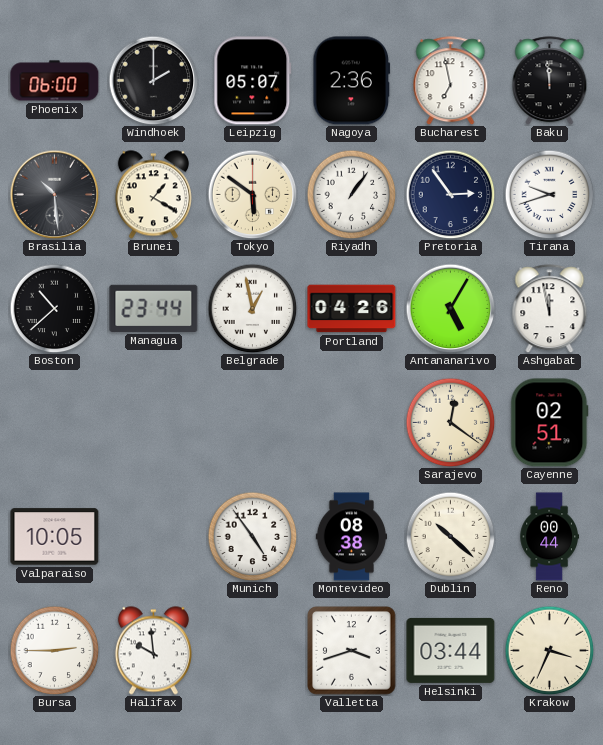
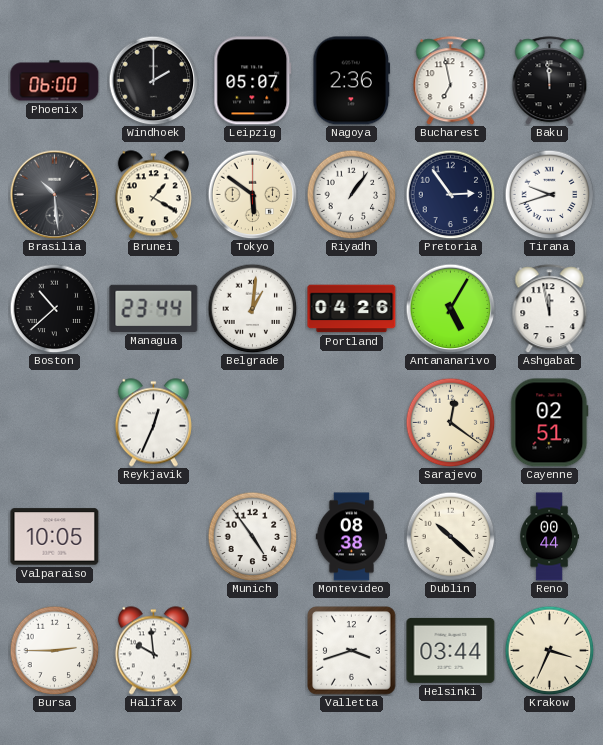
Belgrade: 12:58 -> 1:01
Reykjavik: none -> 12:34
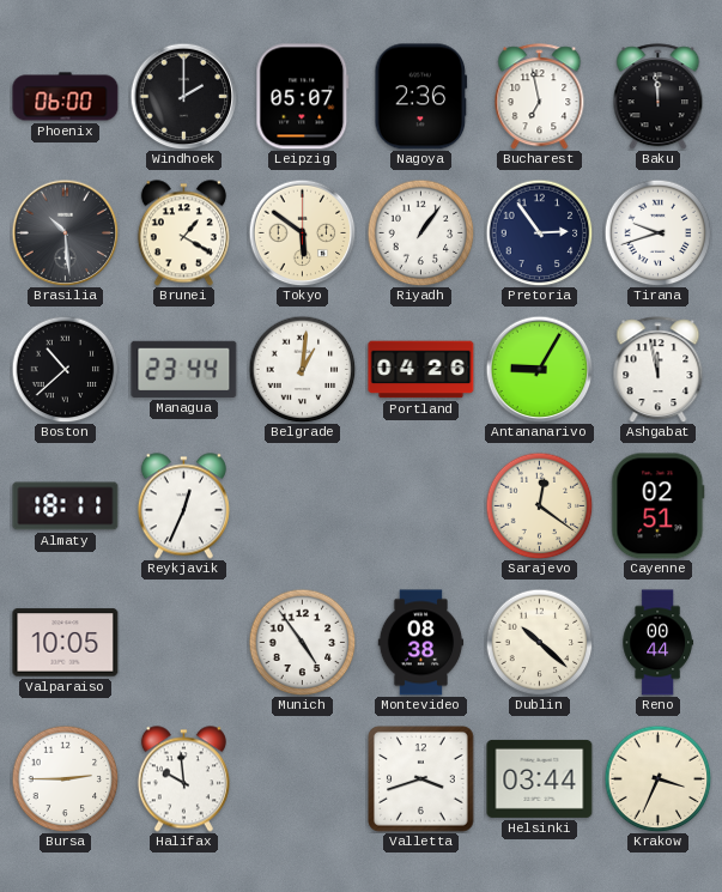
Antananarivo: 5:05 -> 9:05
Almaty: none -> 18:11
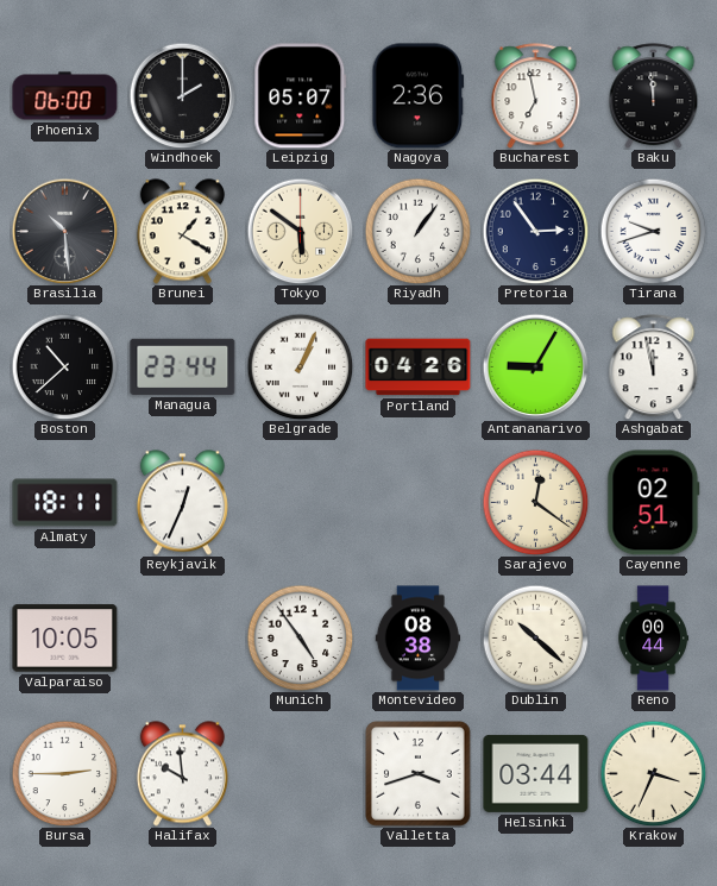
Belgrade: 1:01 -> 1:04
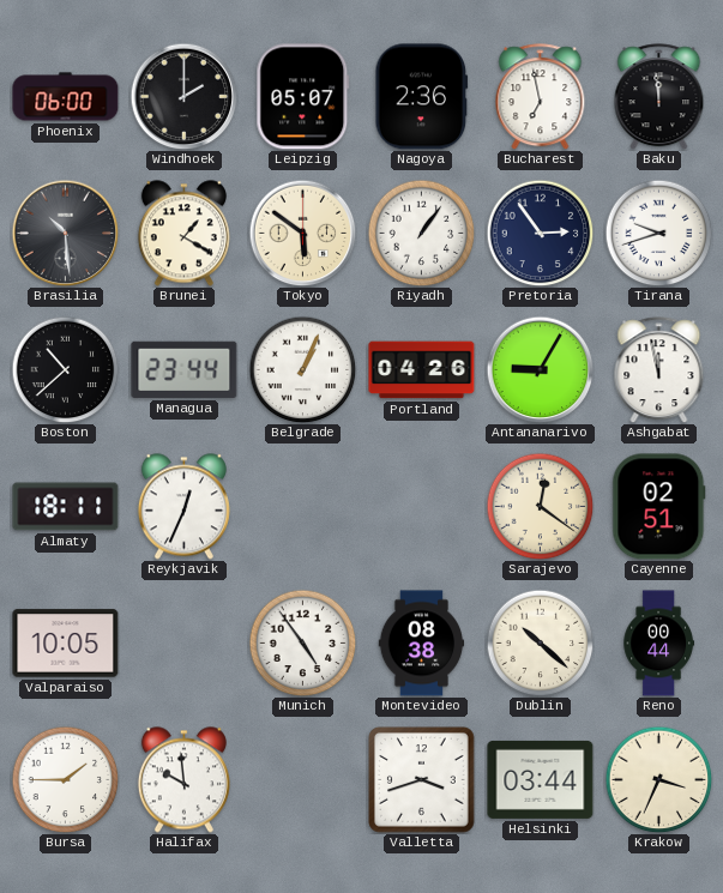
Bursa: 2:45 -> 1:45
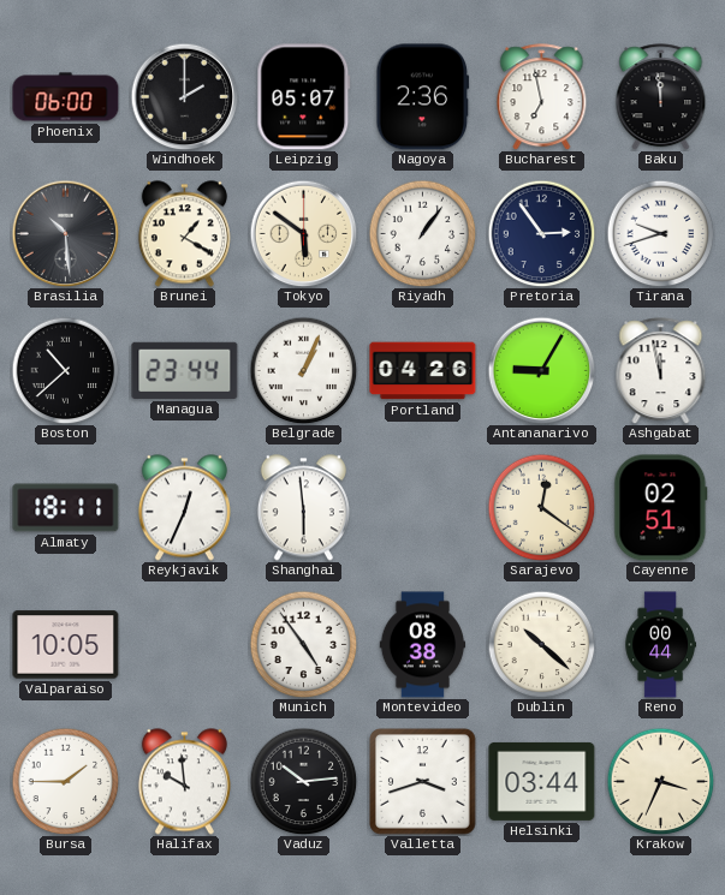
Shanghai: none -> 5:59
Vaduz: none -> 10:14
